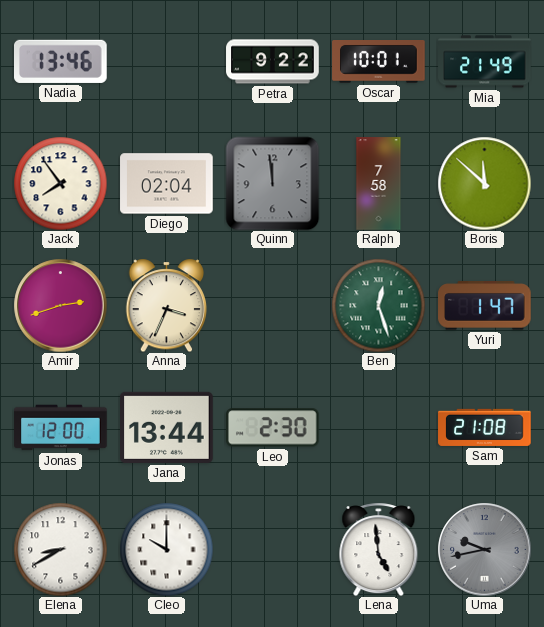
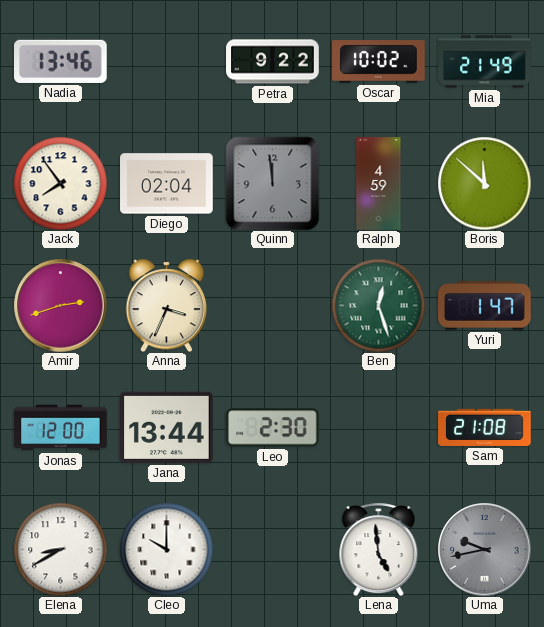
Oscar: 10:01 -> 10:02
Ralph: 7:58 -> 4:59
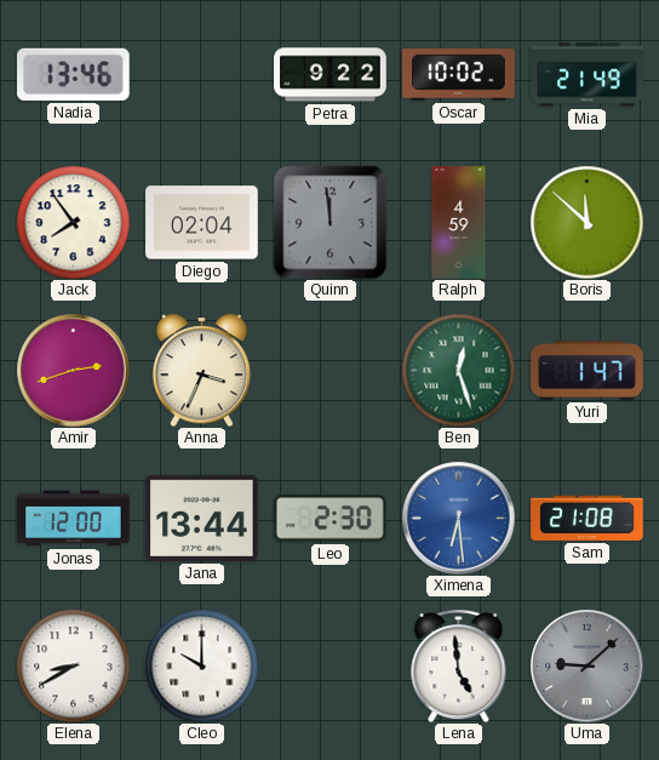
Ximena: none -> 6:29
Uma: 9:43 -> 9:08
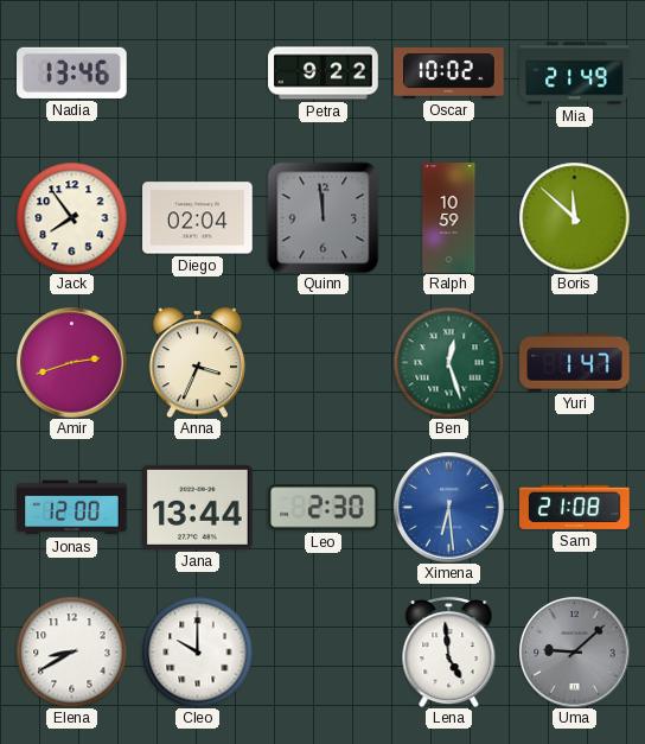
Ralph: 4:59 -> 10:59
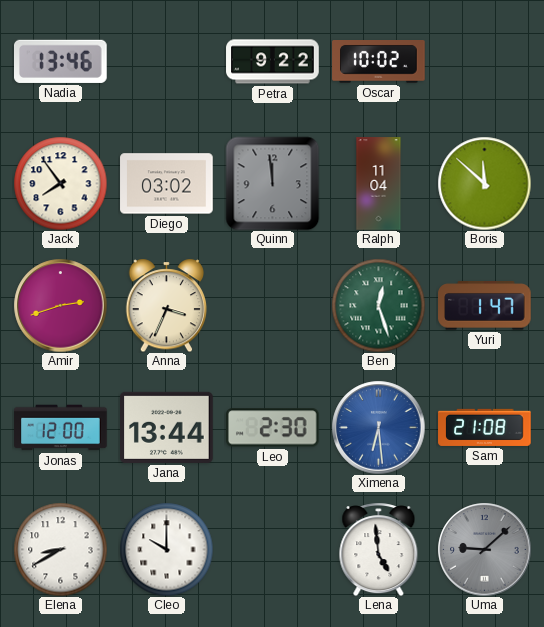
Mia: 21:49 -> none
Diego: 02:04 -> 03:02
Ralph: 10:59 -> 11:04
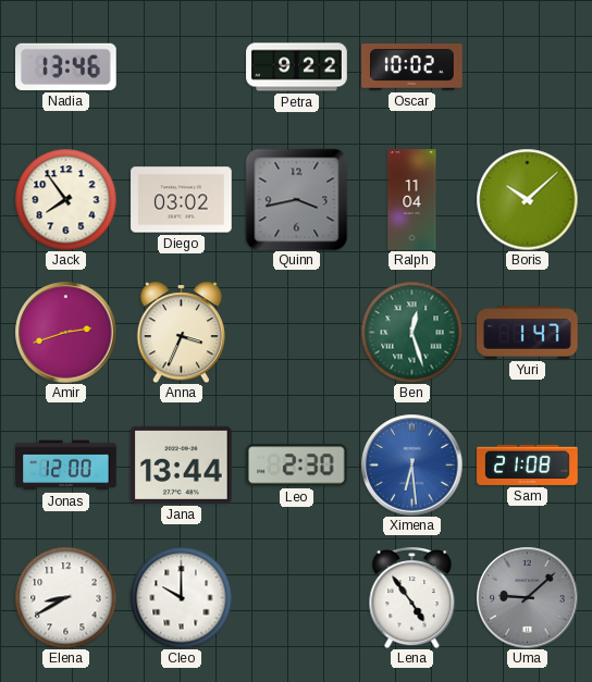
Quinn: 11:59 -> 3:43
Boris: 11:52 -> 10:08
Lena: 4:59 -> 4:54
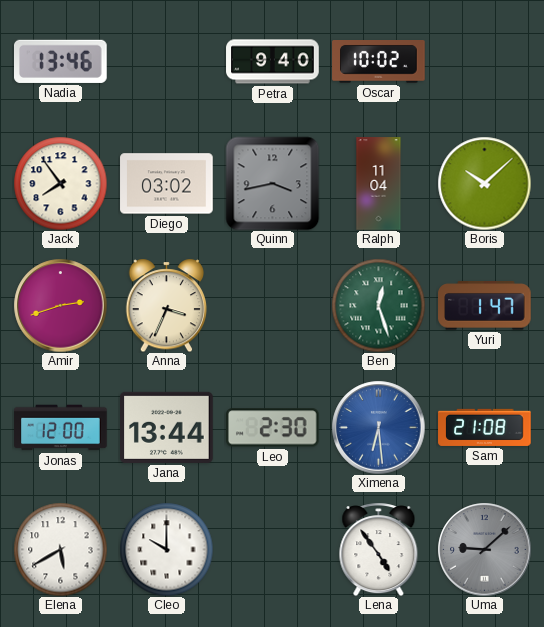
Petra: 9:22 -> 9:40
Elena: 8:40 -> 5:40
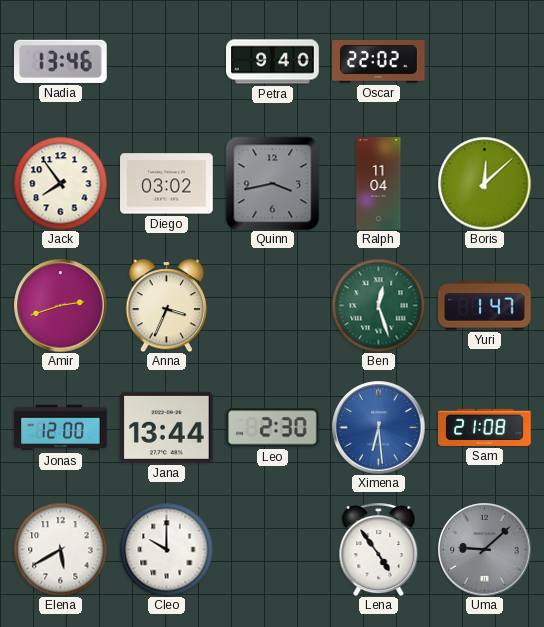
Oscar: 10:02 -> 22:02
Boris: 10:08 -> 12:08
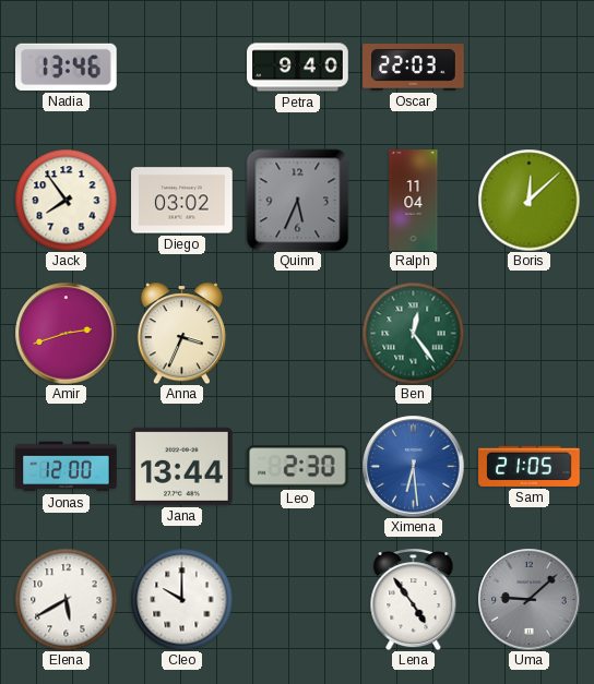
Oscar: 22:02 -> 22:03
Quinn: 3:43 -> 5:34
Ben: 12:27 -> 12:24
Yuri: 1:47 -> none
Sam: 21:08 -> 21:05
